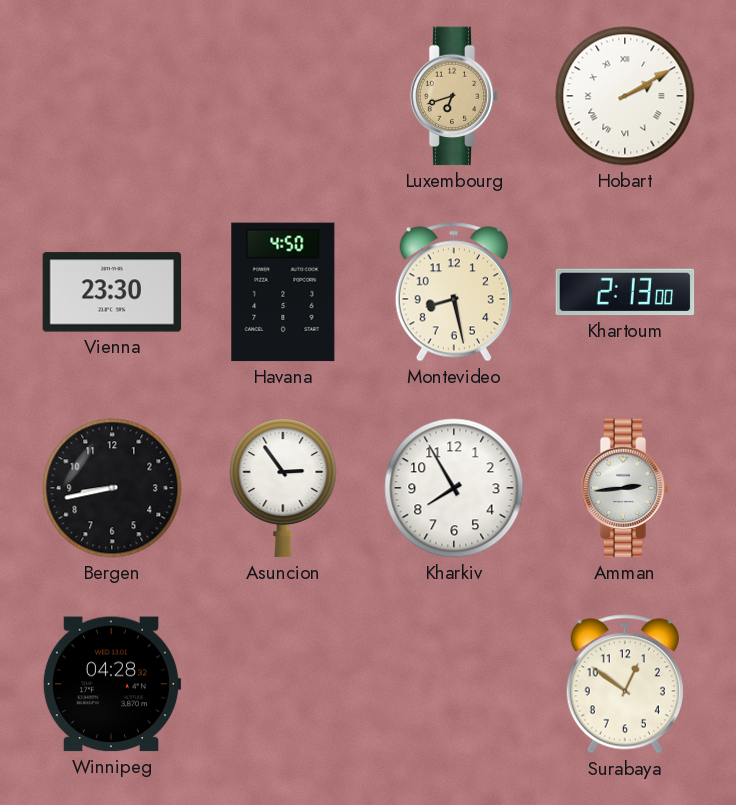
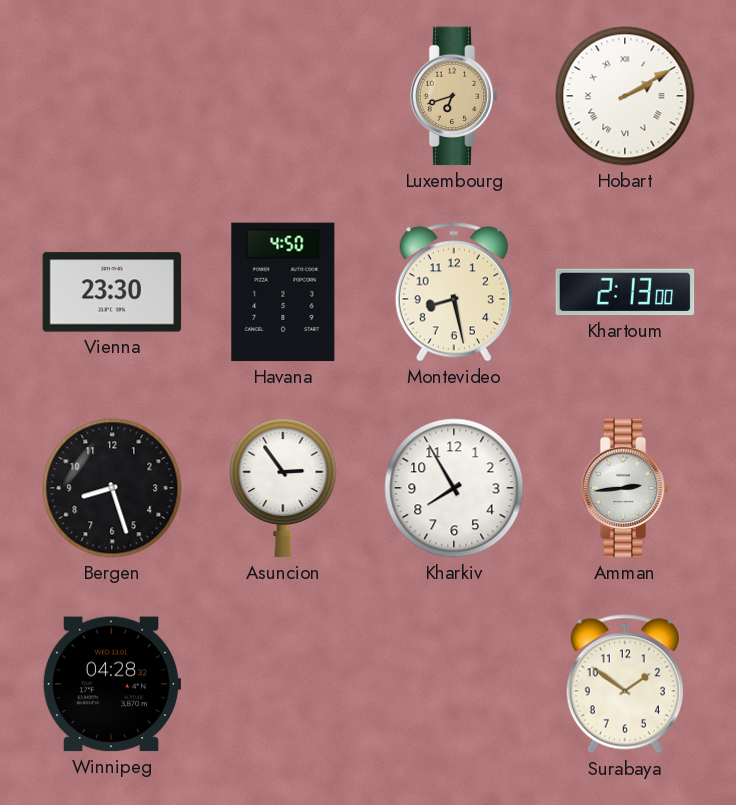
Bergen: 8:43 -> 8:27
Surabaya: 12:51 -> 1:51
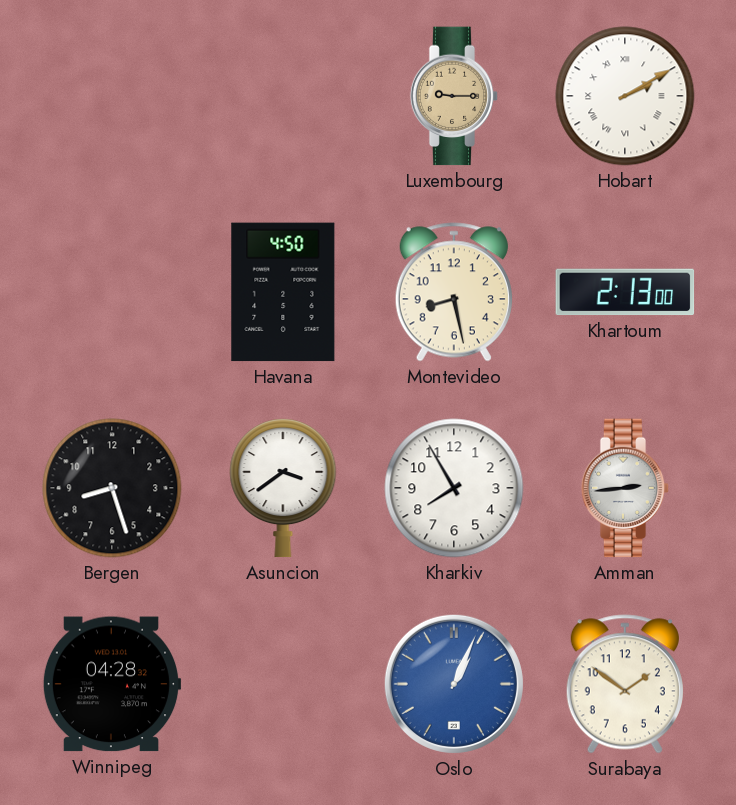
Luxembourg: 6:42 -> 9:15
Vienna: 23:30 -> none
Asuncion: 2:54 -> 3:39
Oslo: none -> 1:04
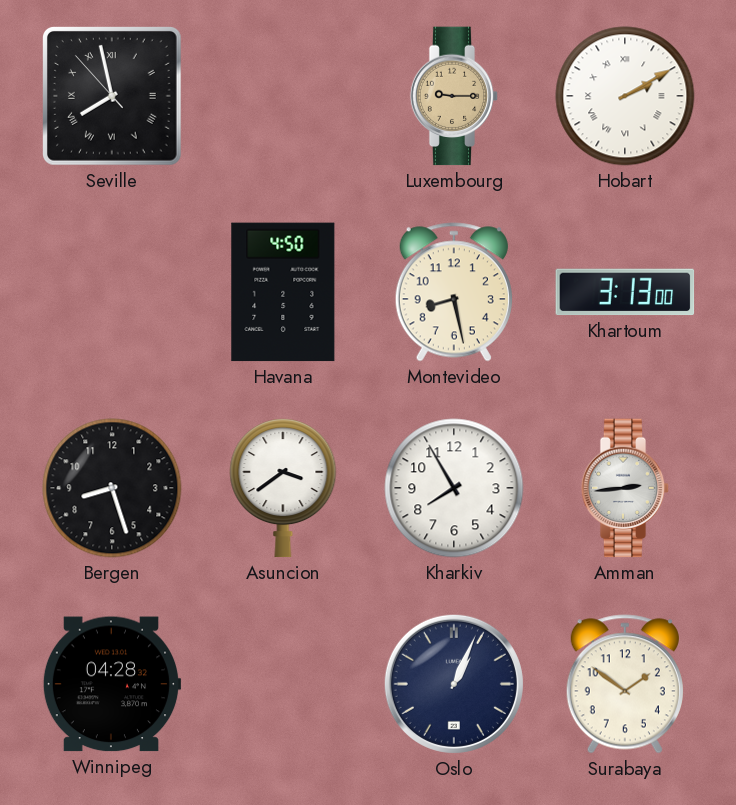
Seville: none -> 7:57
Khartoum: 2:13 -> 3:13
Oslo dial: blue -> navy
